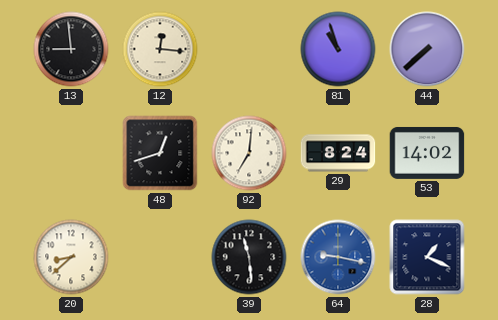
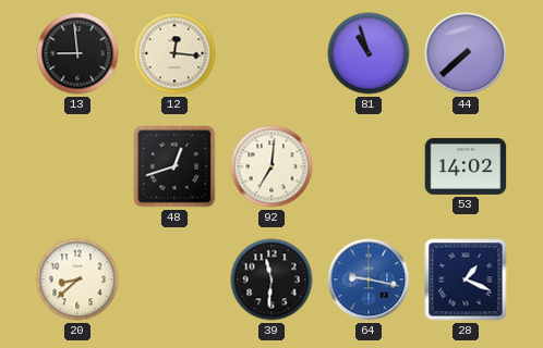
29: 8:24 -> none
39: 11:29 -> 11:31
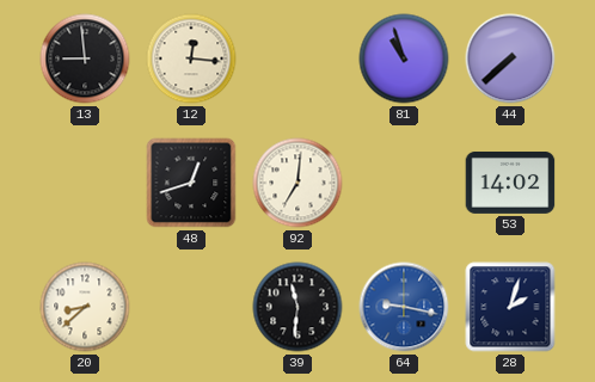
28: 1:19 -> 2:03
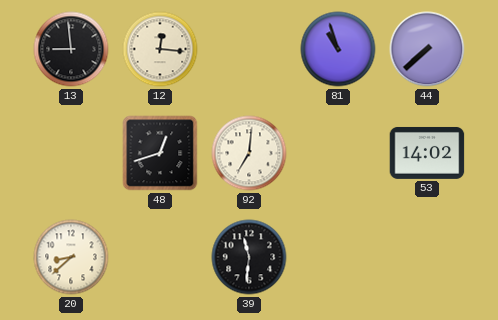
64: 9:17 -> none
28: 2:03 -> none
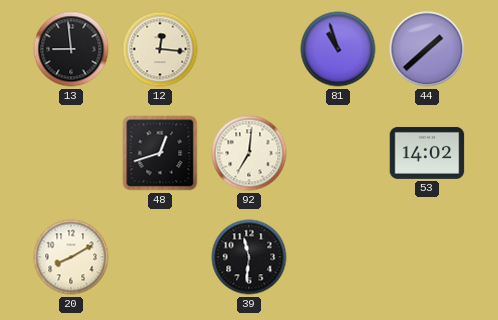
44: 7:38 -> 1:38
20: 8:38 -> 8:10
